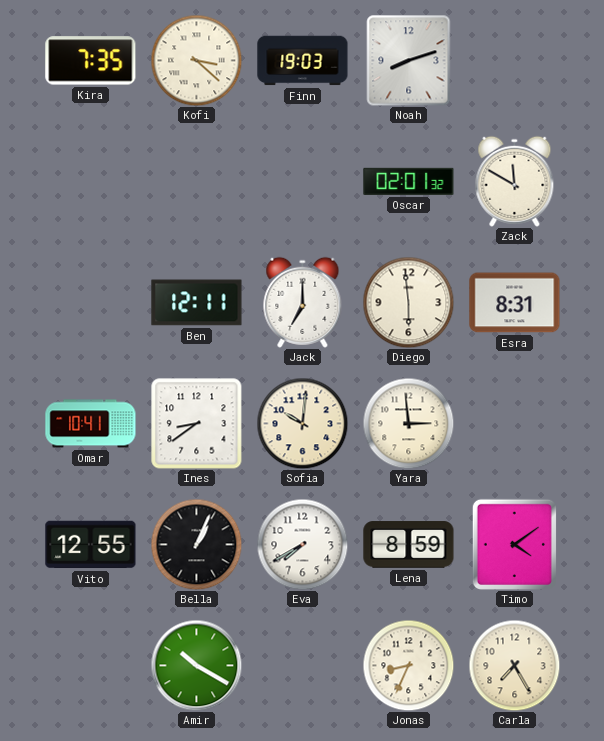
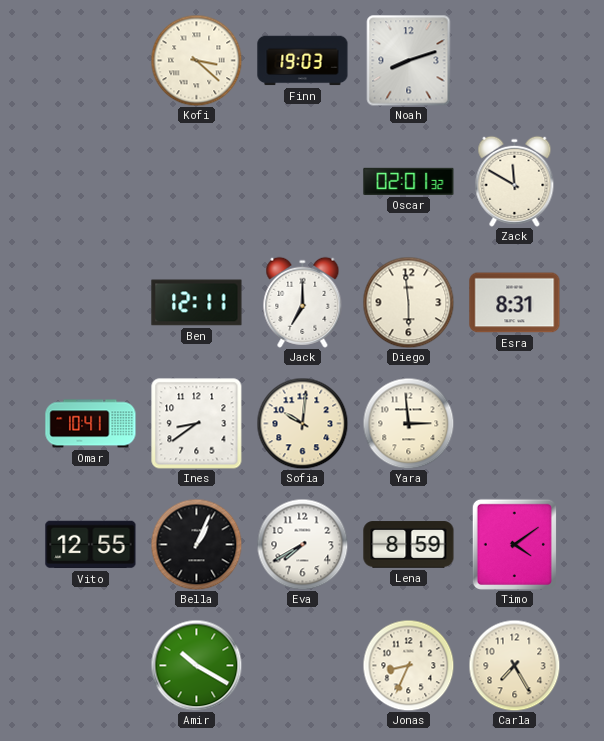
Kira: 7:35 -> none
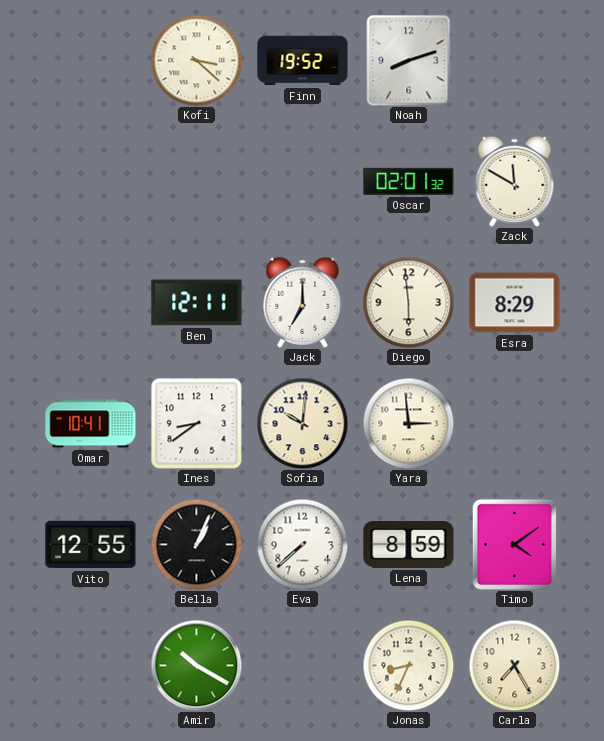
Finn: 19:03 -> 19:52
Esra: 8:31 -> 8:29
Eva: 7:40 -> 7:38
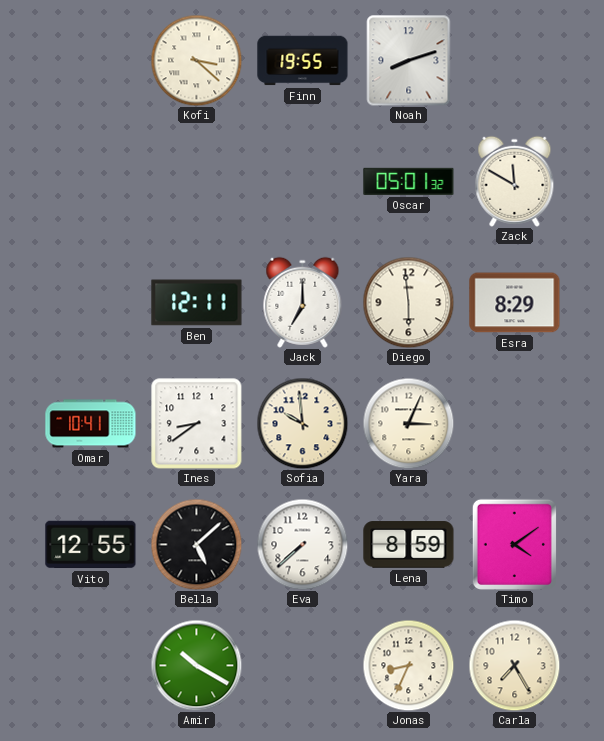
Finn: 19:52 -> 19:55
Oscar: 02:01 -> 05:01
Sofia: 10:01 -> 9:59
Yara: 2:59 -> 3:04
Bella: 1:04 -> 5:08
